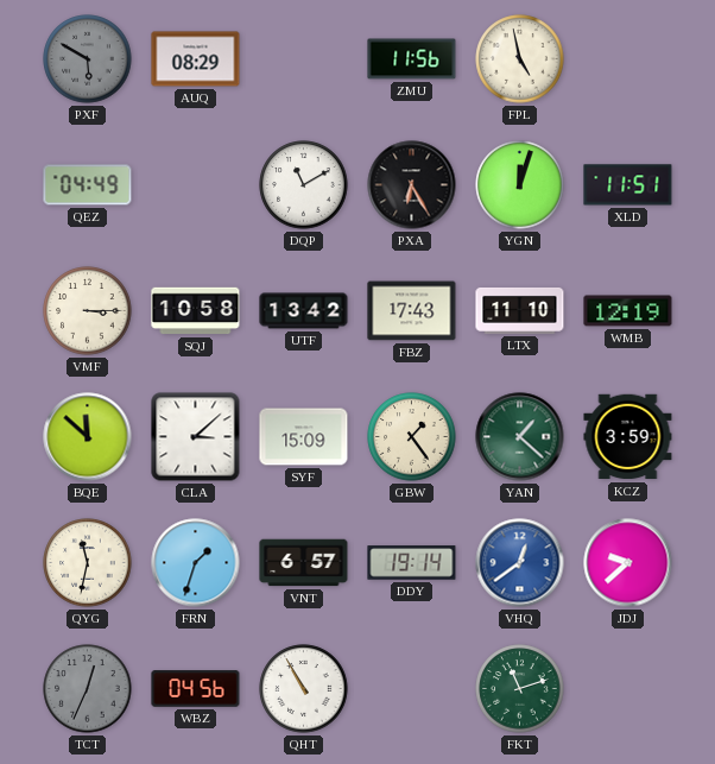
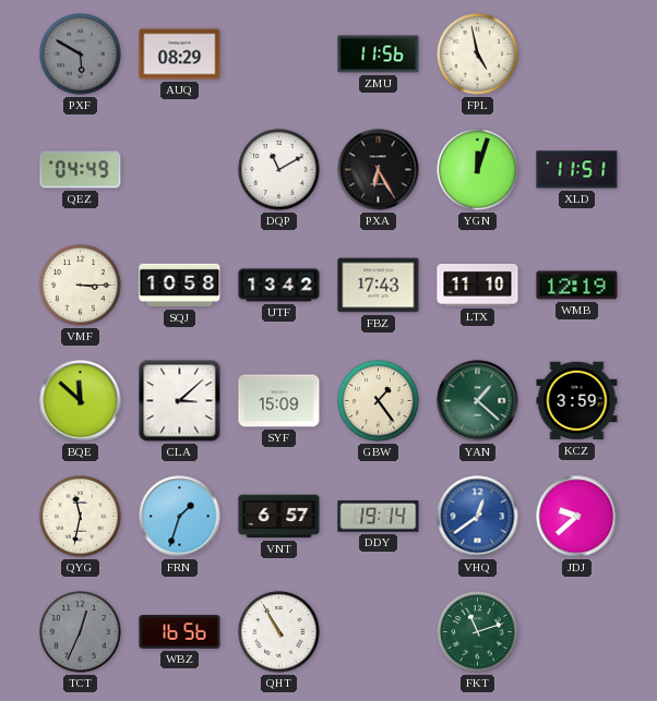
WBZ: 04:56 -> 16:56
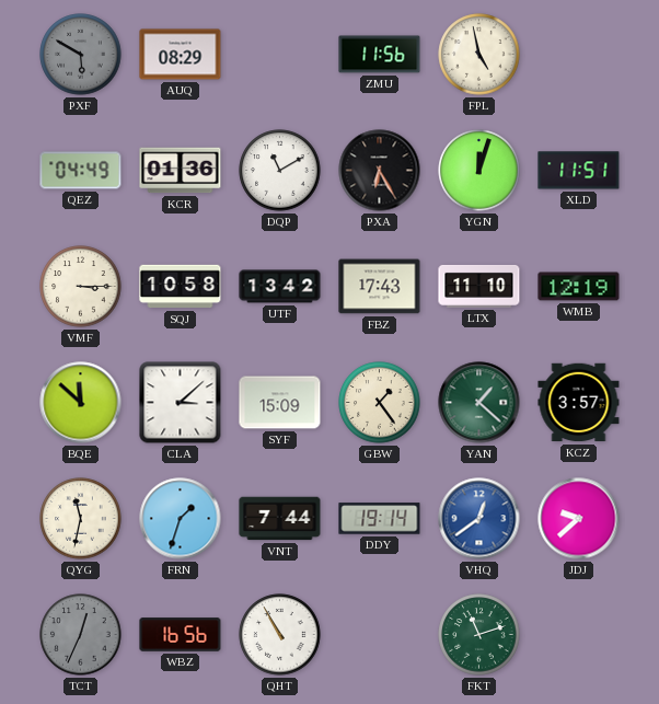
KCR: none -> 01:36
KCZ: 3:59 -> 3:57
VNT: 6:57 -> 7:44
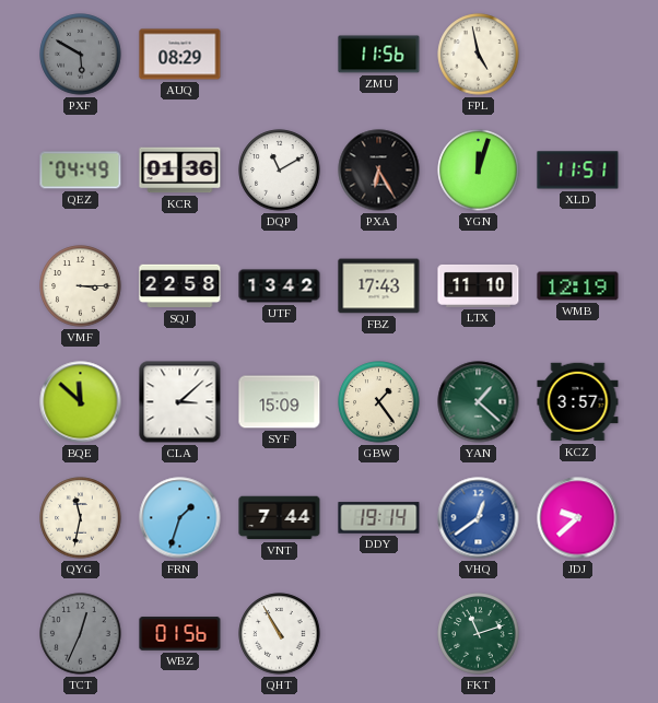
SQJ: 10:58 -> 22:58
WBZ: 16:56 -> 01:56
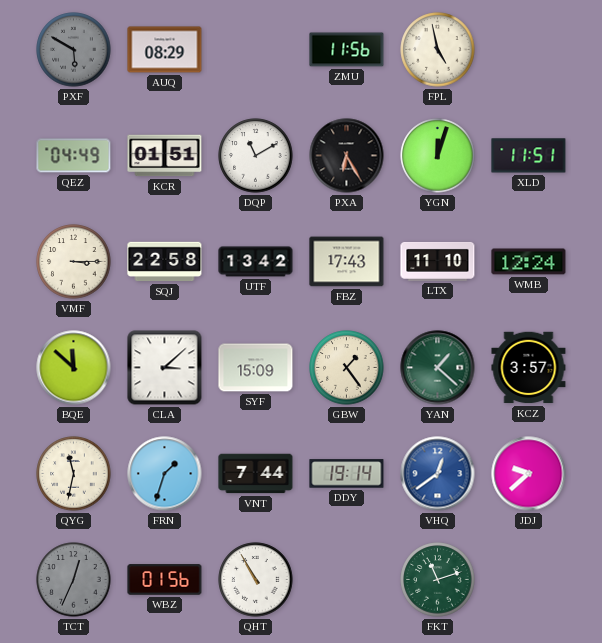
KCR: 01:36 -> 01:51
WMB: 12:19 -> 12:24
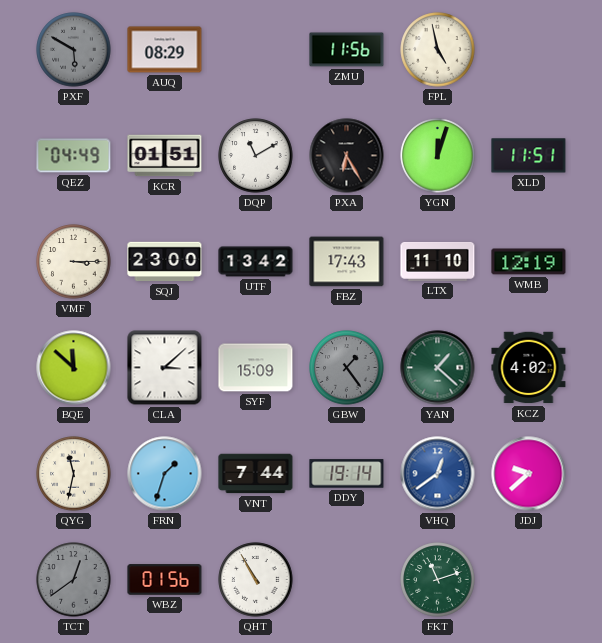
SQJ: 22:58 -> 23:00
WMB: 12:24 -> 12:19
GBW dial: cream -> grey
KCZ: 3:57 -> 4:02
TCT: 12:34 -> 12:39
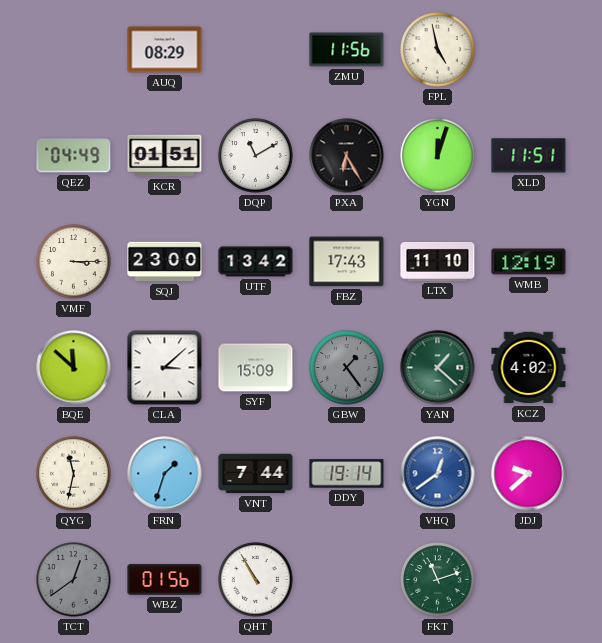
PXF: 5:50 -> none
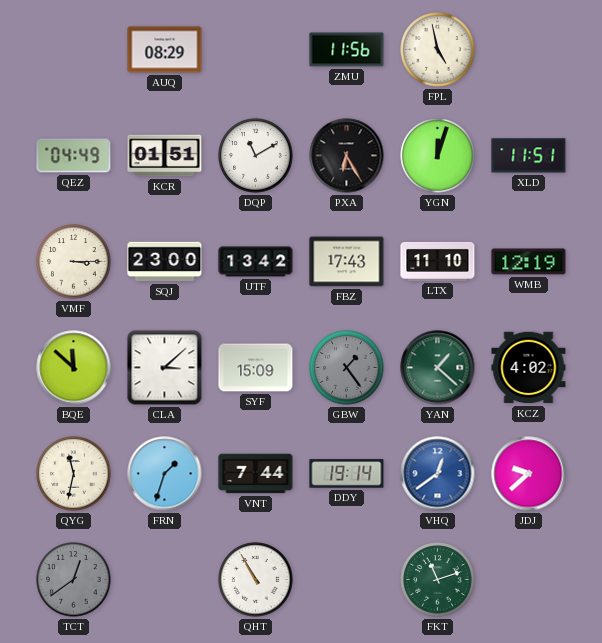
WBZ: 01:56 -> none
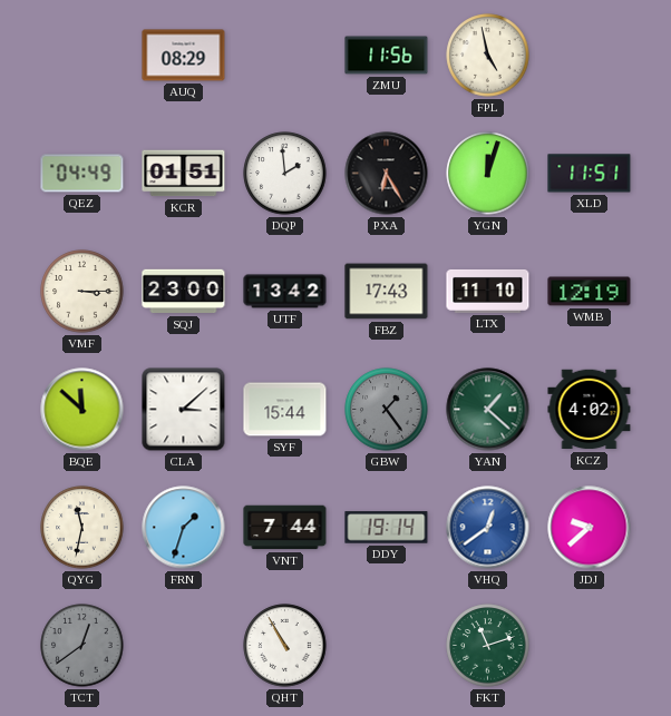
DQP: 11:10 -> 1:59
SYF: 15:09 -> 15:44
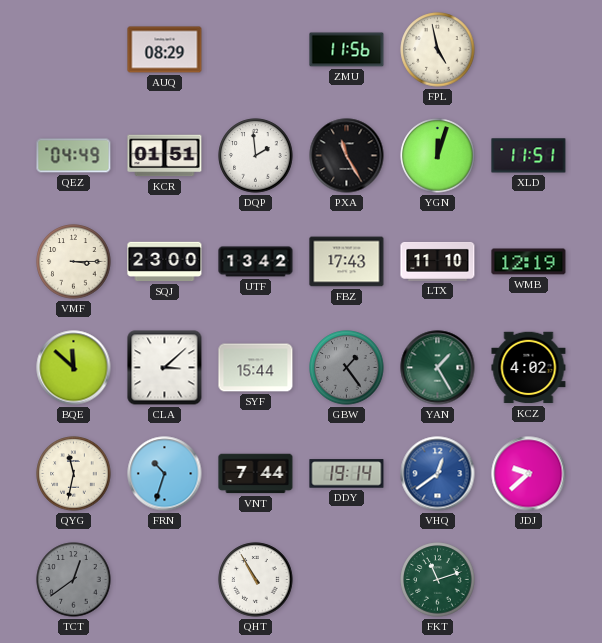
PXA: 6:25 -> 11:25
YAN: 1:22 -> 1:25
FRN: 1:33 -> 10:33
